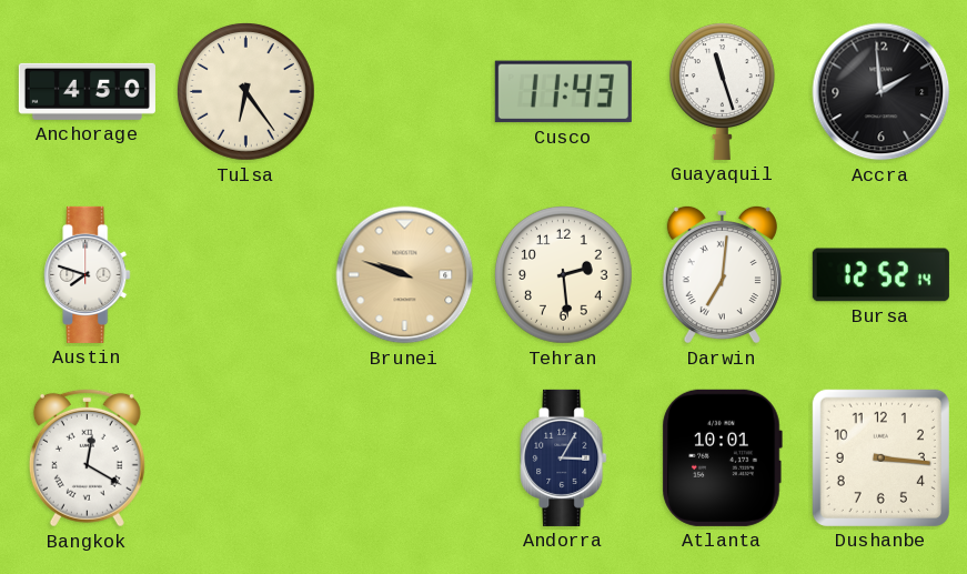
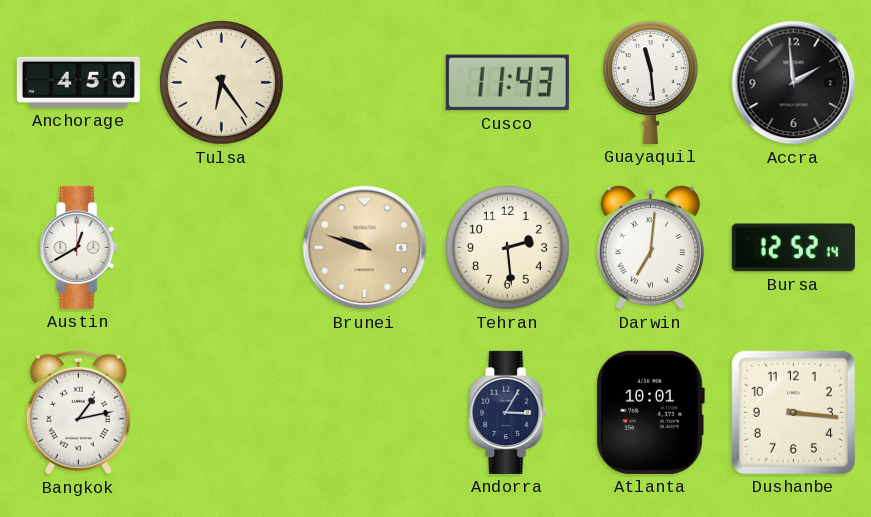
Guayaquil: 11:27 -> 11:29
Austin: 7:48 -> 12:40
Bangkok: 12:20 -> 1:13
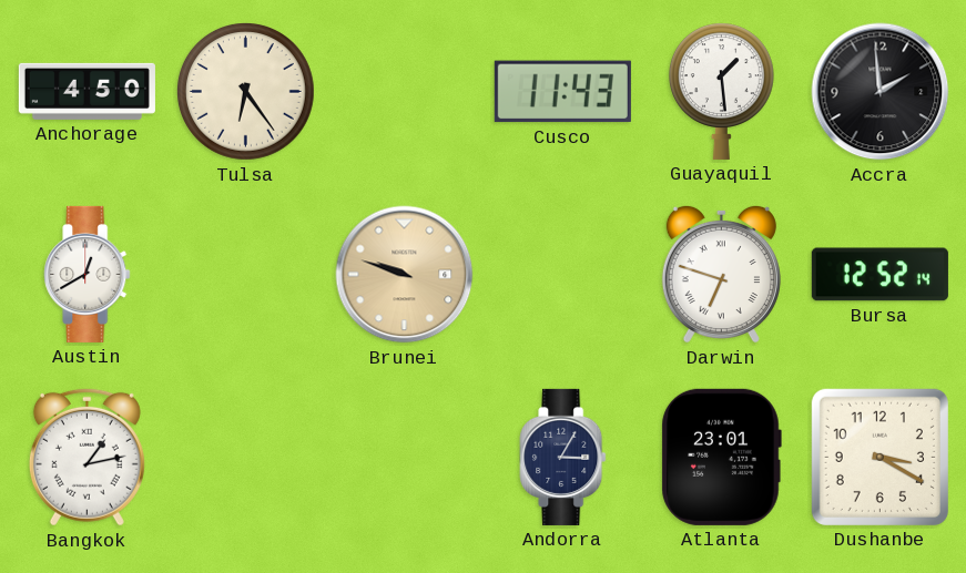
Guayaquil: 11:29 -> 1:29
Tehran: 2:29 -> none
Darwin: 7:01 -> 6:48
Atlanta: 10:01 -> 23:01
Dushanbe: 3:16 -> 3:20
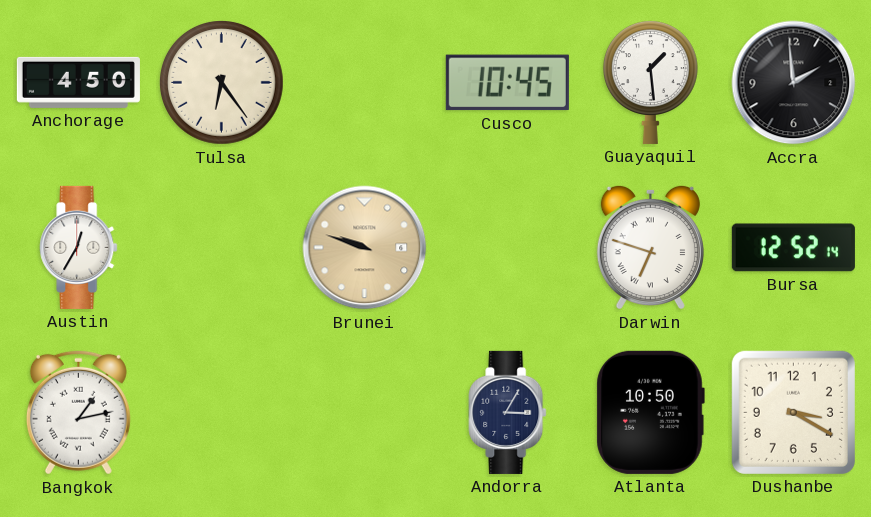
Cusco: 11:43 -> 10:45
Austin: 12:40 -> 12:35
Atlanta: 23:01 -> 10:50
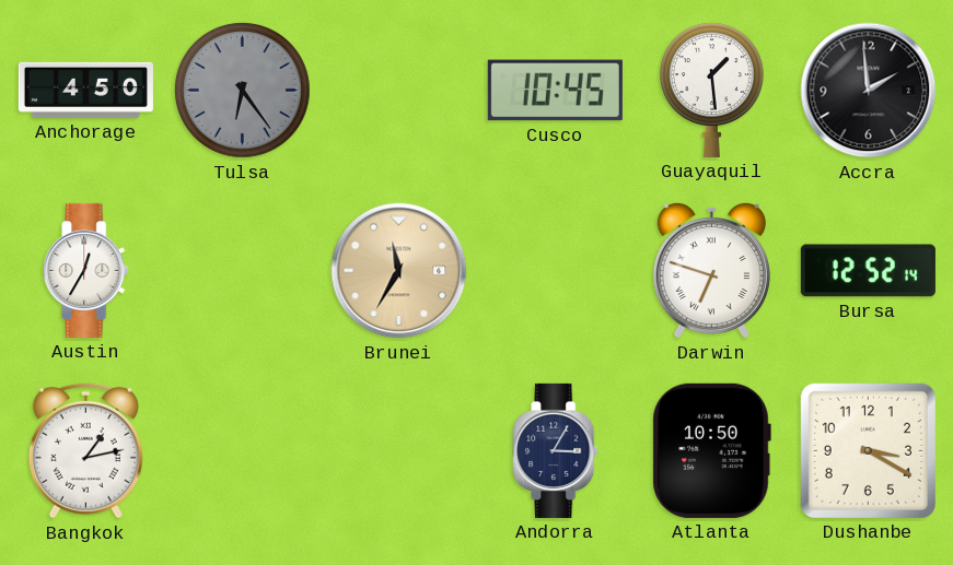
Tulsa dial: cream -> grey
Brunei: 9:48 -> 11:35
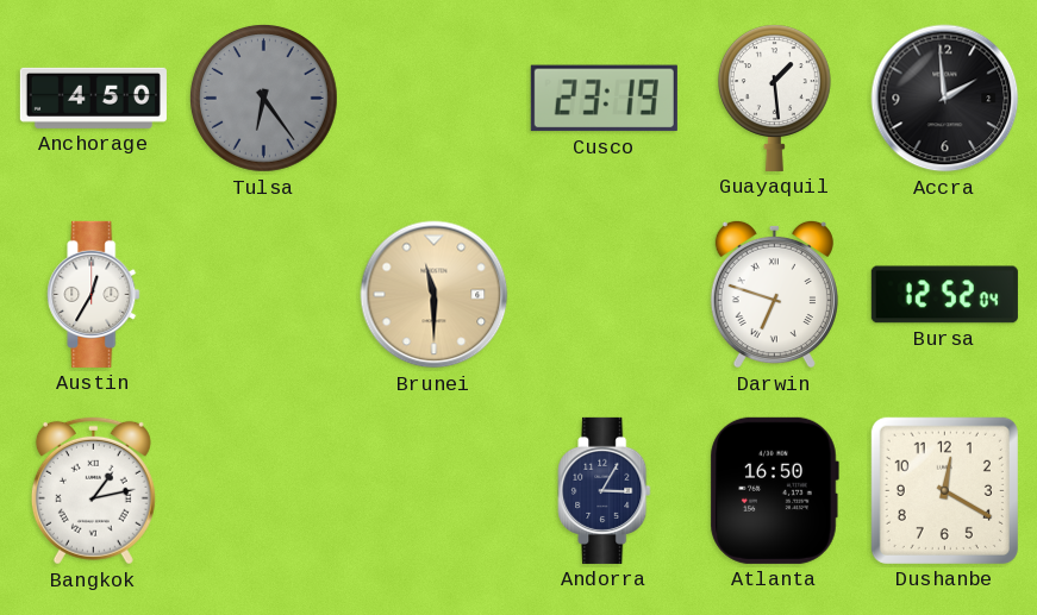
Cusco: 10:45 -> 23:19
Brunei: 11:35 -> 11:30
Bursa: 12:52:14 -> 12:52:04
Atlanta: 10:50 -> 16:50
Dushanbe: 3:20 -> 12:20
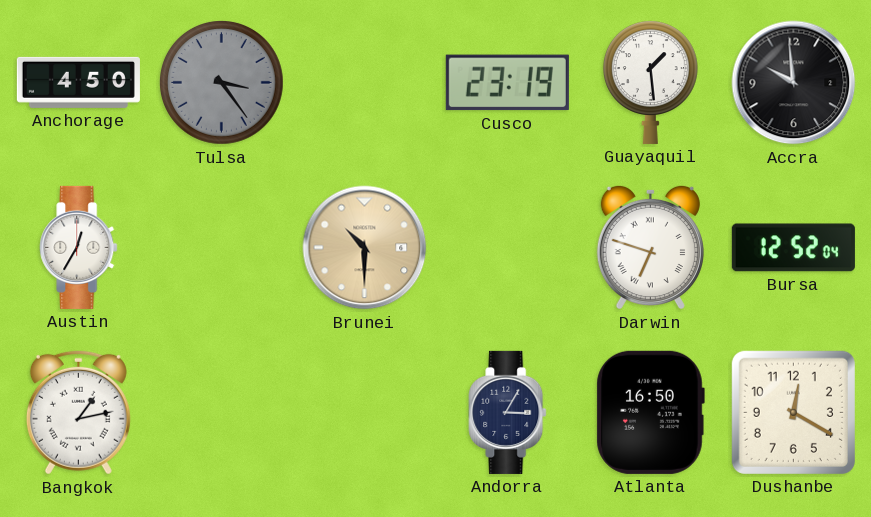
Tulsa: 6:24 -> 3:24
Accra: 1:59 -> 9:59
Brunei: 11:30 -> 10:30
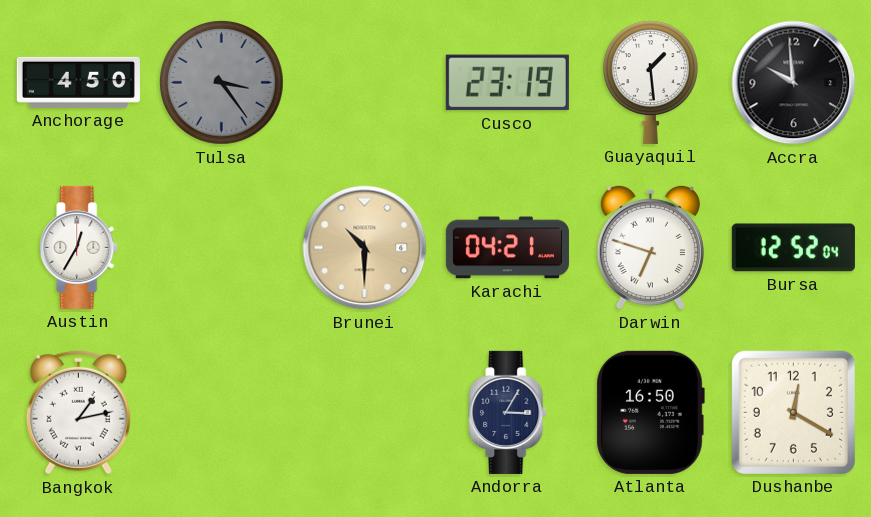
Karachi: none -> 04:21
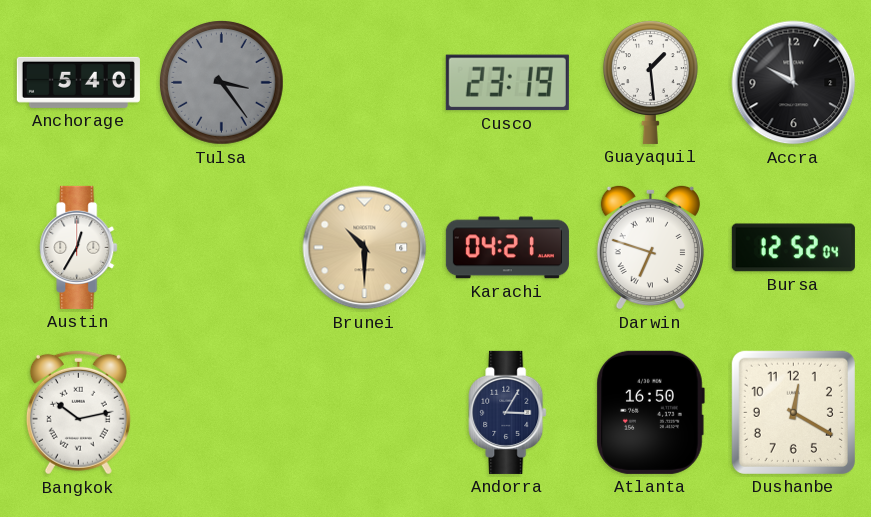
Anchorage: 4:50 -> 5:40
Bangkok: 1:13 -> 10:13
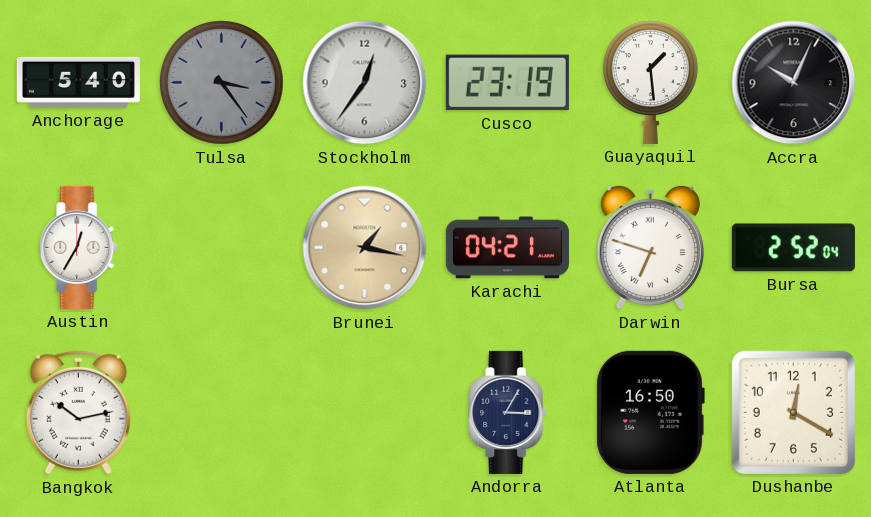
Stockholm: none -> 12:36
Accra: 9:59 -> 10:04
Brunei: 10:30 -> 1:17
Bursa: 12:52 -> 2:52
